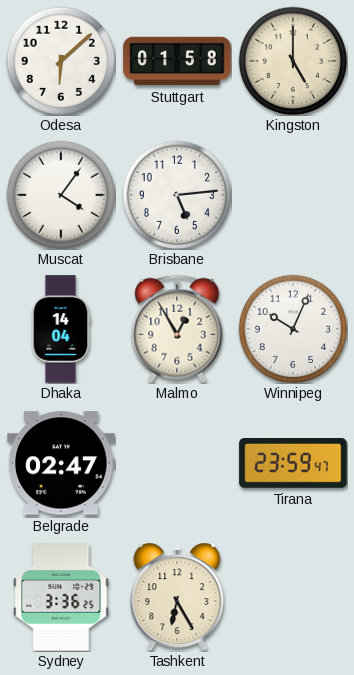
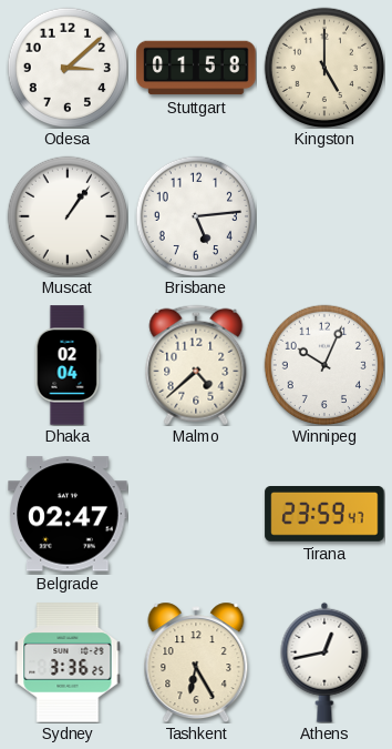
Odesa: 6:08 -> 3:08
Muscat: 4:06 -> 1:06
Dhaka: 14:04 -> 02:04
Malmo: 12:55 -> 4:38
Athens: none -> 12:43
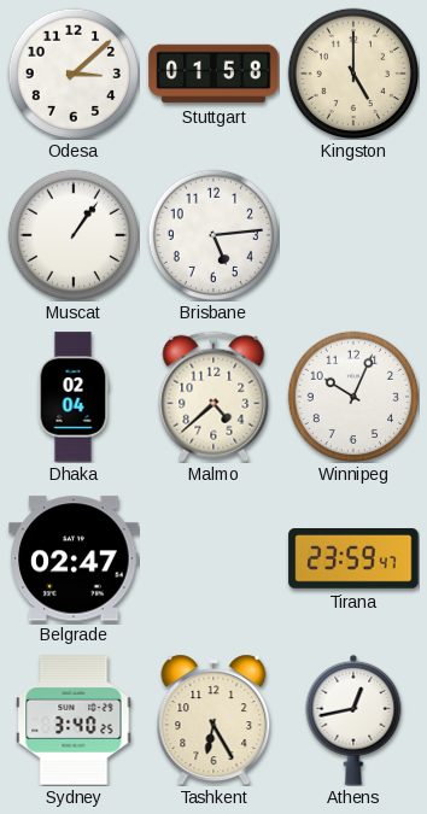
Sydney: 3:36 -> 3:40
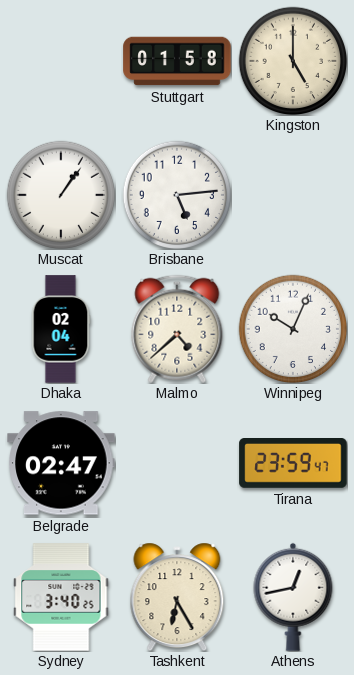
Odesa: 3:08 -> none
